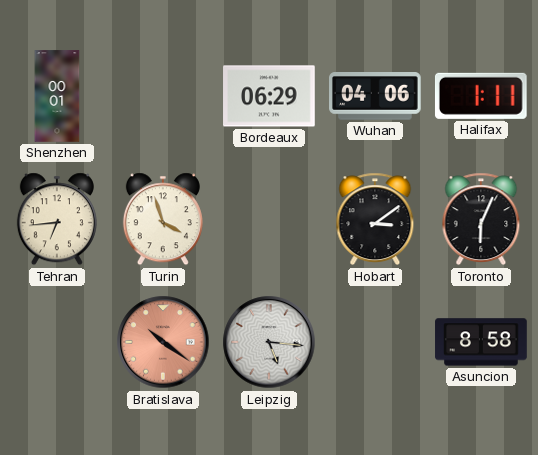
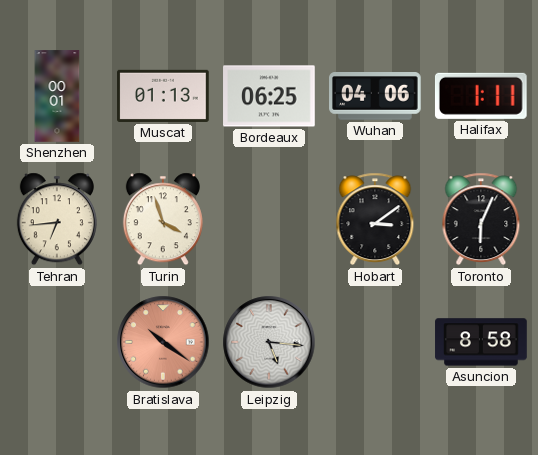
Muscat: none -> 01:13
Bordeaux: 06:29 -> 06:25
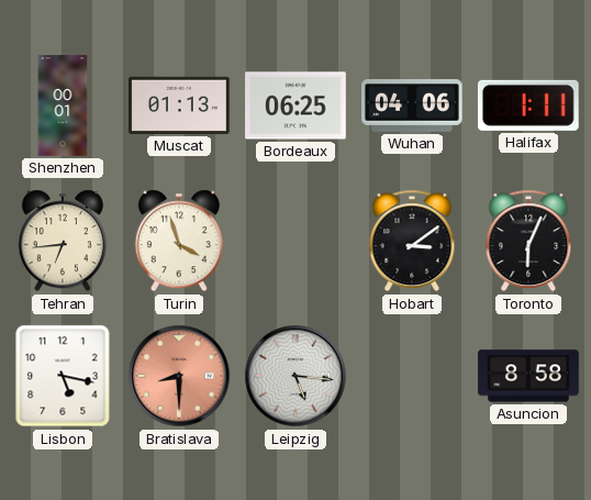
Lisbon: none -> 5:17
Bratislava: 10:21 -> 8:30
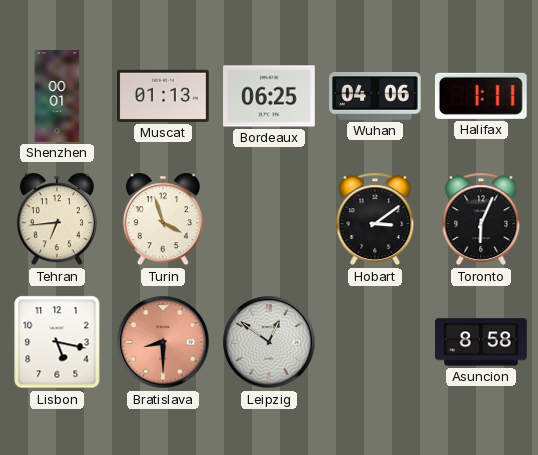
Leipzig: 5:16 -> 12:51
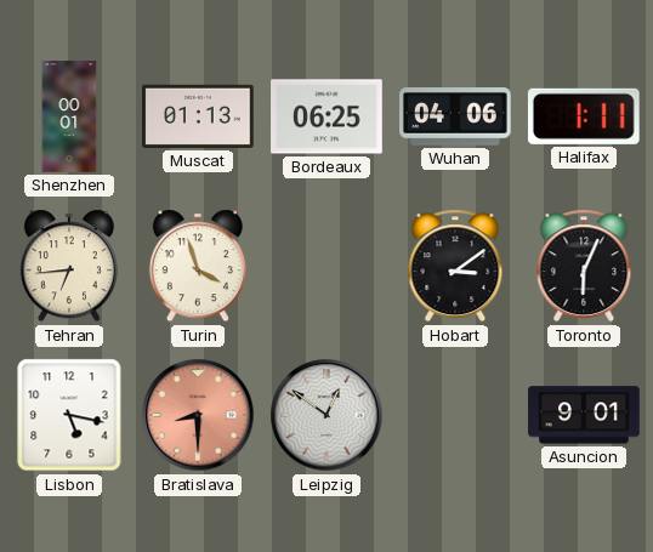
Asuncion: 8:58 -> 9:01
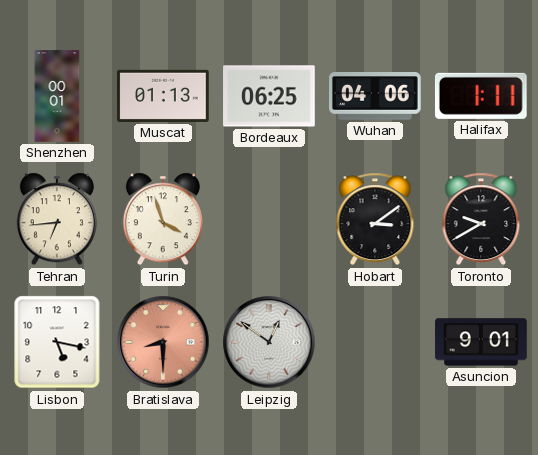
Toronto: 6:04 -> 9:40
